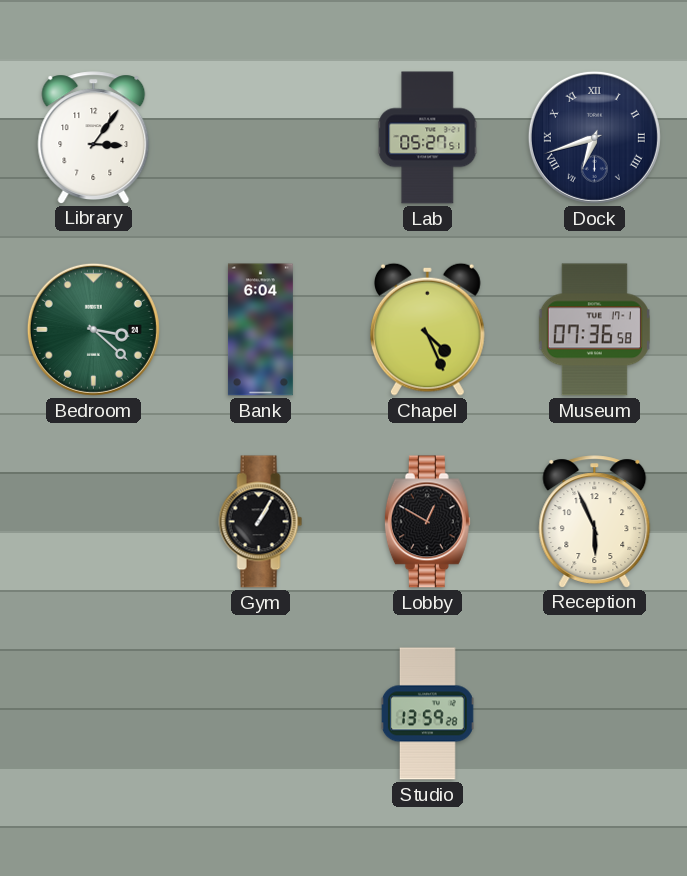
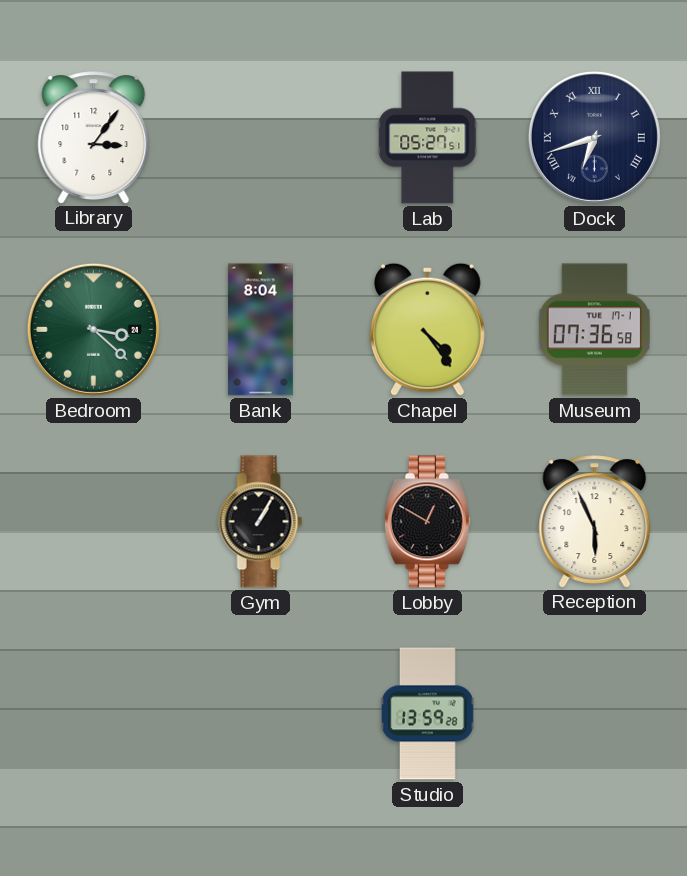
Bank: 6:04 -> 8:04
Chapel: 4:26 -> 4:24
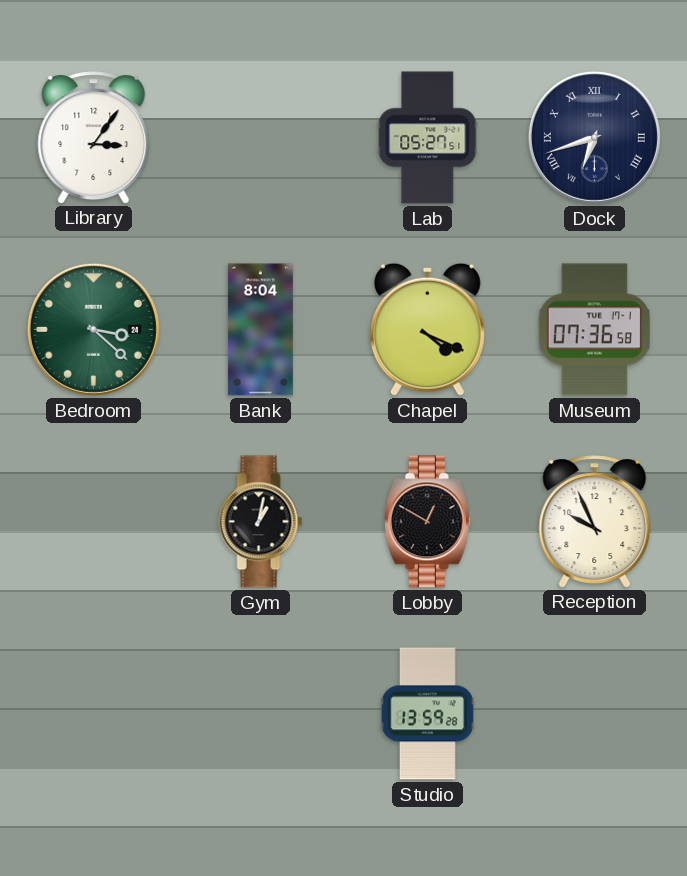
Chapel: 4:24 -> 4:19
Gym: 1:05 -> 1:02
Reception: 5:56 -> 9:56
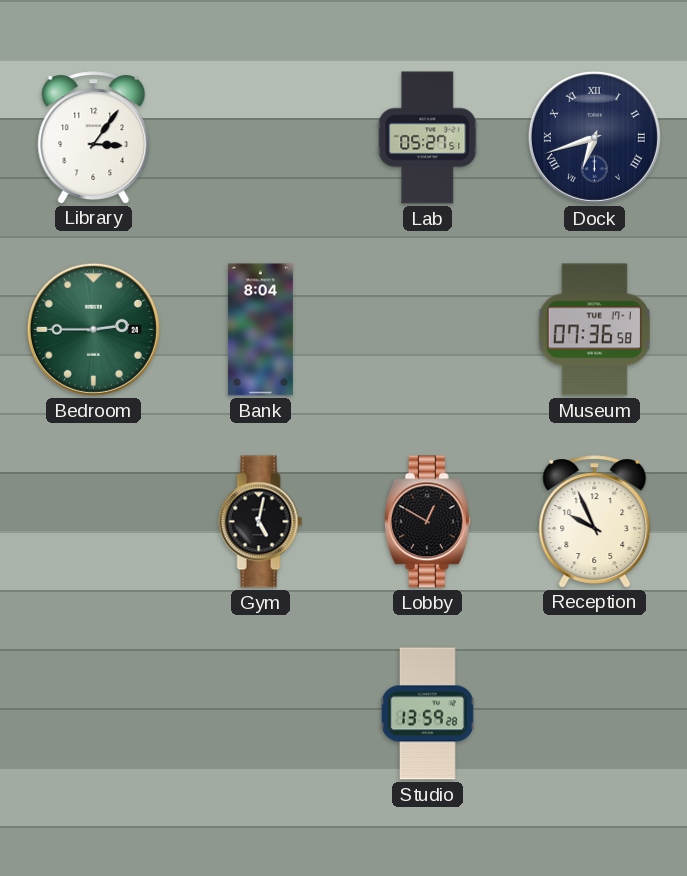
Bedroom: 3:22 -> 2:45
Chapel: 4:19 -> none
Gym: 1:02 -> 5:02
